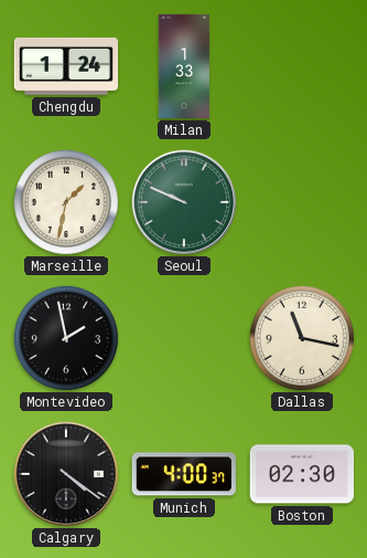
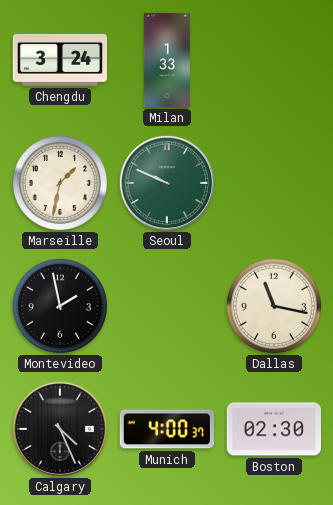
Chengdu: 1:24 -> 3:24
Calgary: 4:21 -> 4:26
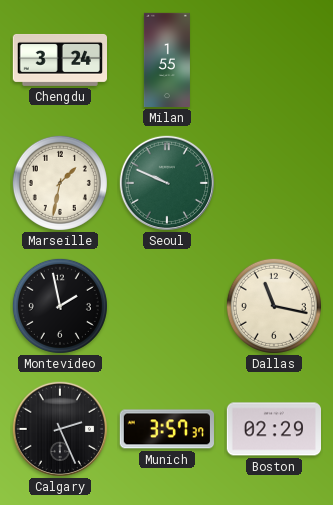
Milan: 1:33 -> 1:55
Calgary: 4:26 -> 2:26
Munich: 4:00 -> 3:57
Boston: 02:30 -> 02:29
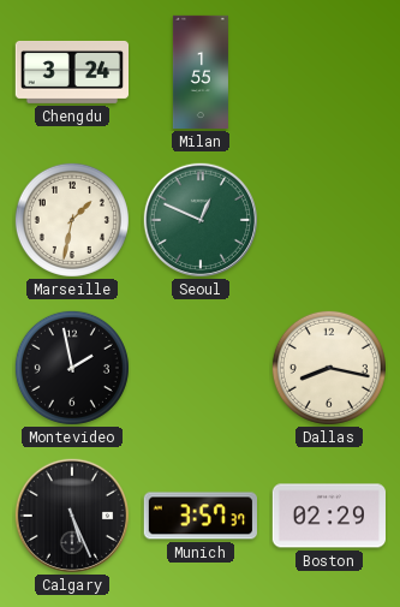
Seoul: 9:49 -> 12:49
Dallas: 11:17 -> 8:17
Calgary: 2:26 -> 5:26
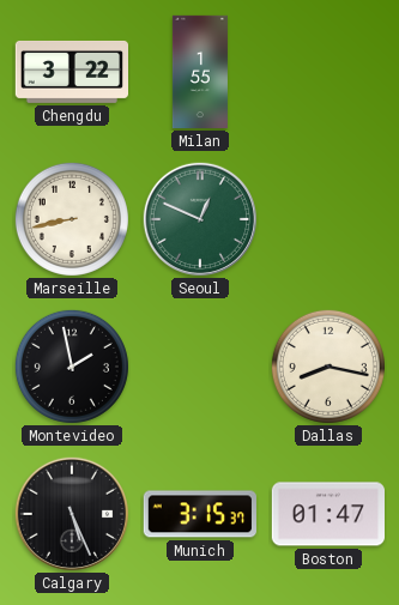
Chengdu: 3:24 -> 3:22
Marseille: 1:32 -> 8:43
Munich: 3:57 -> 3:15
Boston: 02:29 -> 01:47
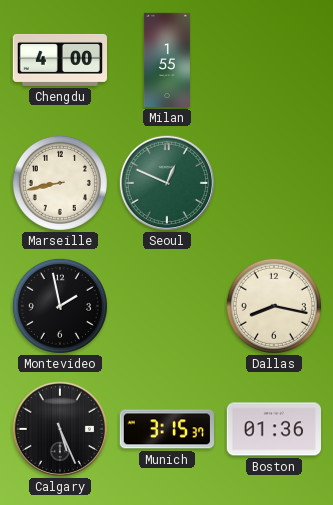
Chengdu: 3:22 -> 4:00
Boston: 01:47 -> 01:36
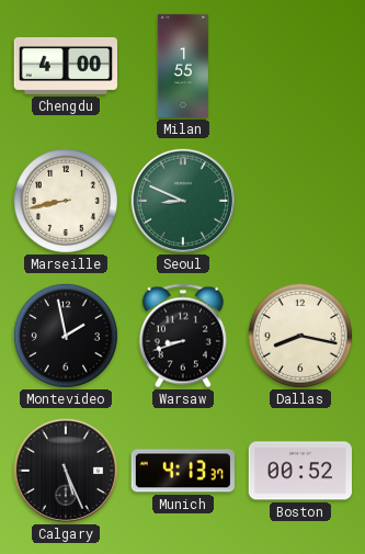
Seoul: 12:49 -> 8:49
Warsaw: none -> 8:42
Munich: 3:15 -> 4:13
Boston: 01:36 -> 00:52
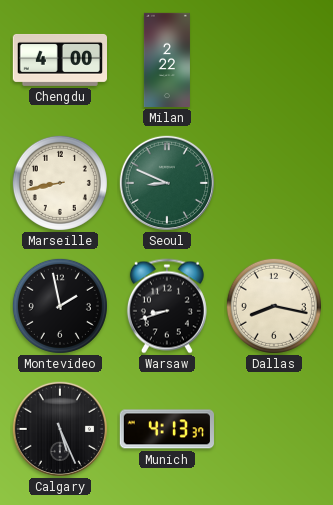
Milan: 1:55 -> 2:22
Boston: 00:52 -> none
